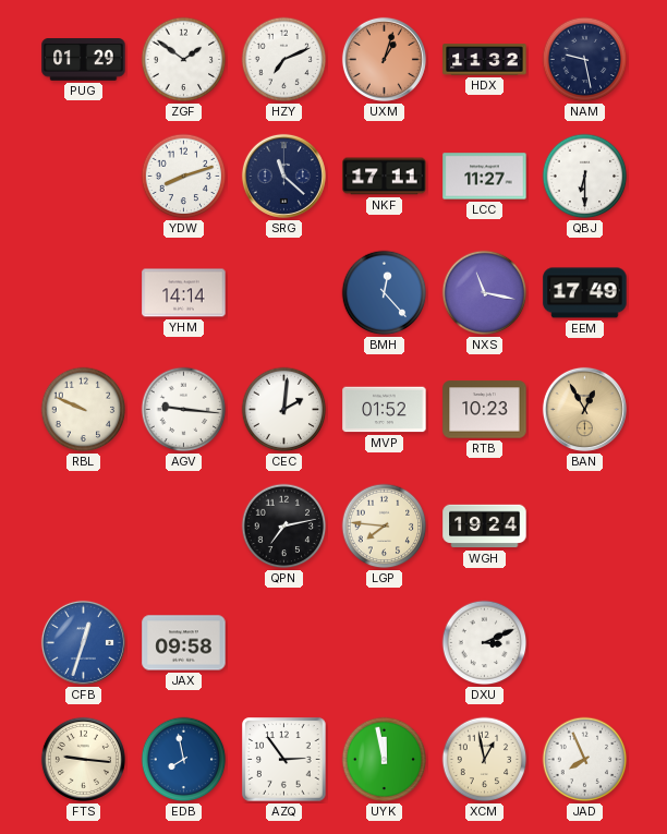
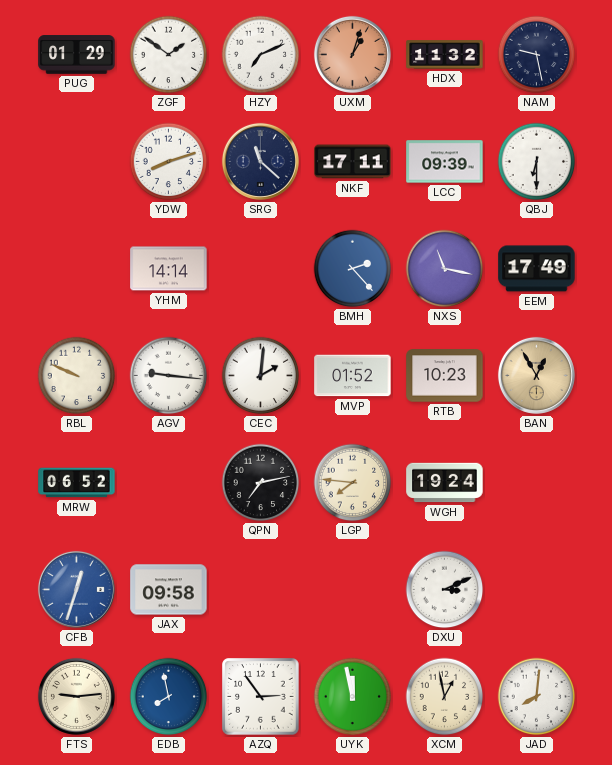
LCC: 11:27 -> 09:39
BMH: 12:23 -> 2:23
MRW: none -> 06:52
FTS: 9:16 -> 9:14
JAD: 7:56 -> 8:01
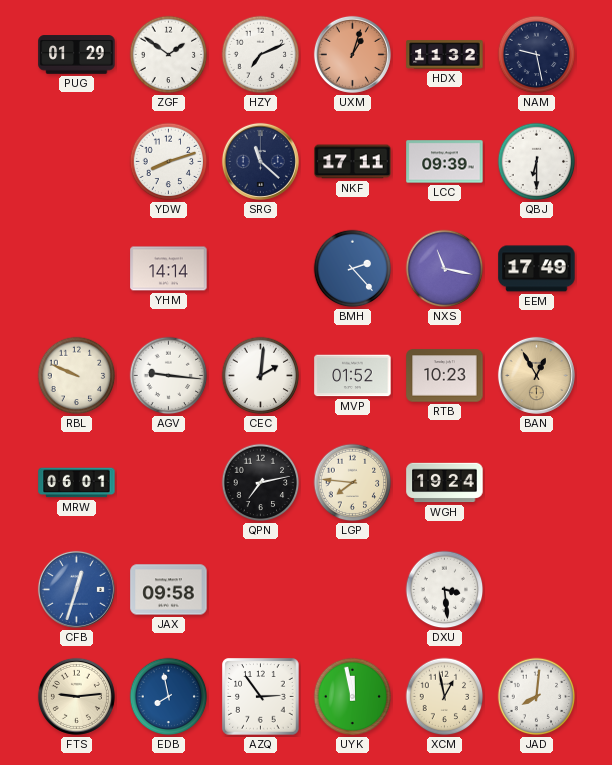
MRW: 06:52 -> 06:01
DXU: 3:11 -> 3:29
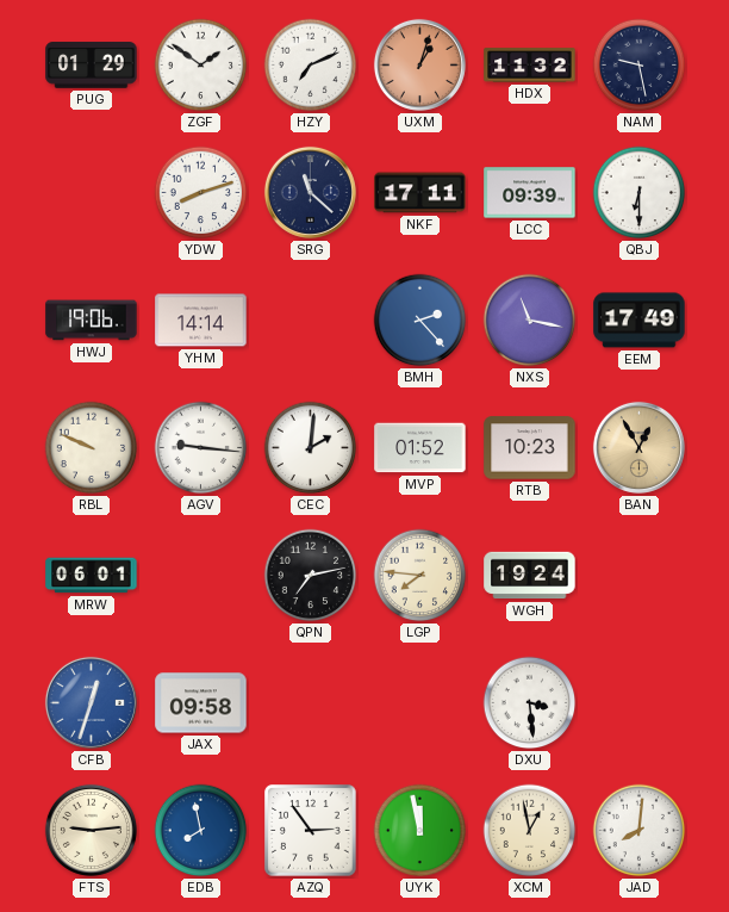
HWJ: none -> 19:06
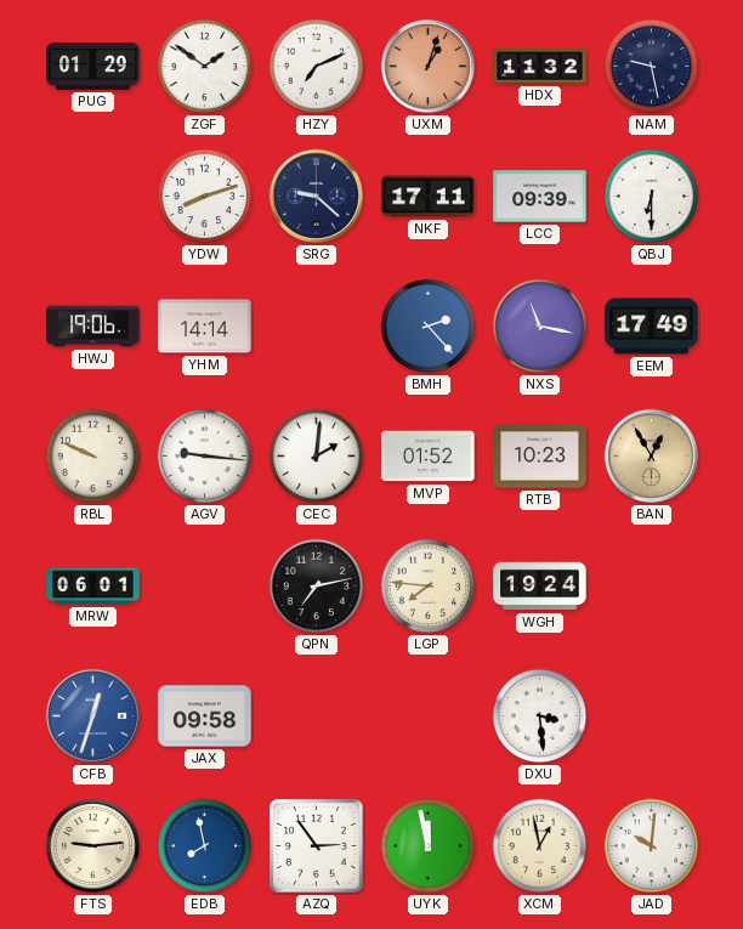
SRG: 11:22 -> 9:22
JAD: 8:01 -> 10:01
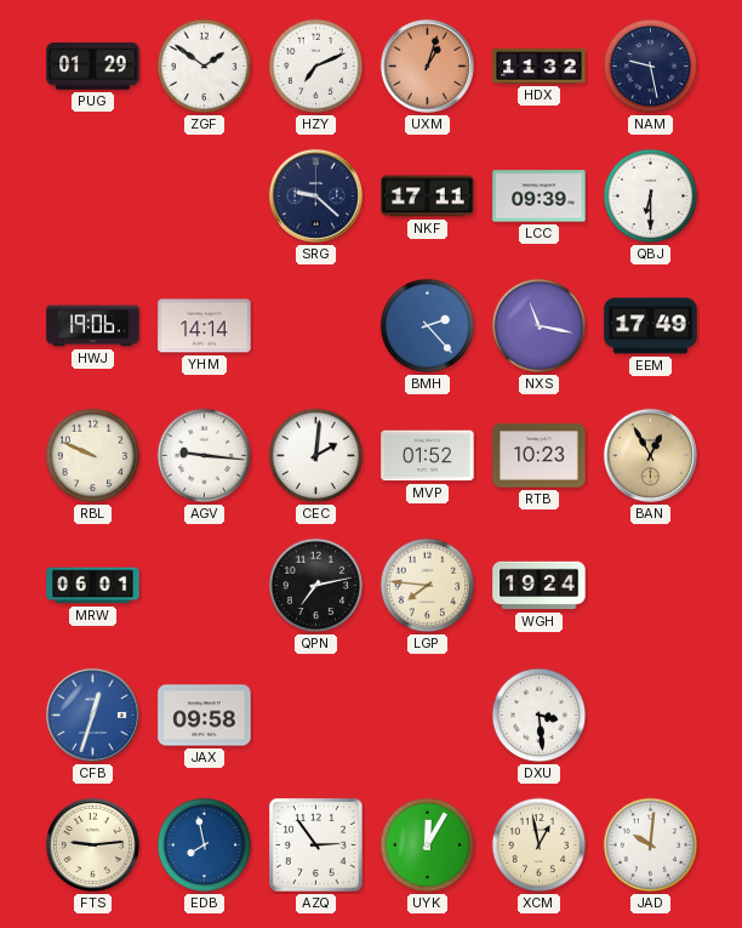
YDW: 8:12 -> none
UYK: 11:58 -> 12:05
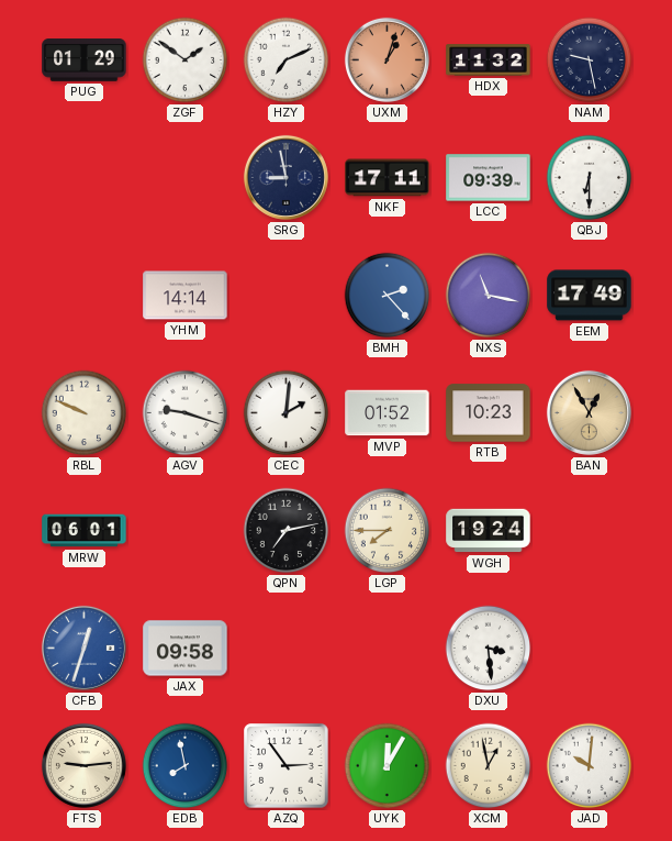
SRG: 9:22 -> 8:58
HWJ: 19:06 -> none
AGV: 9:16 -> 9:18
LGP: 7:46 -> 7:45
